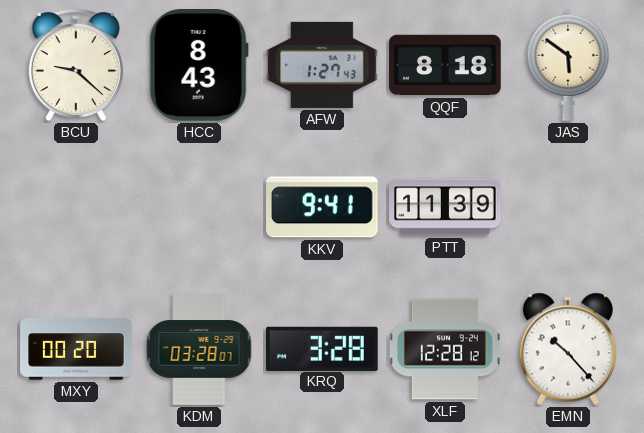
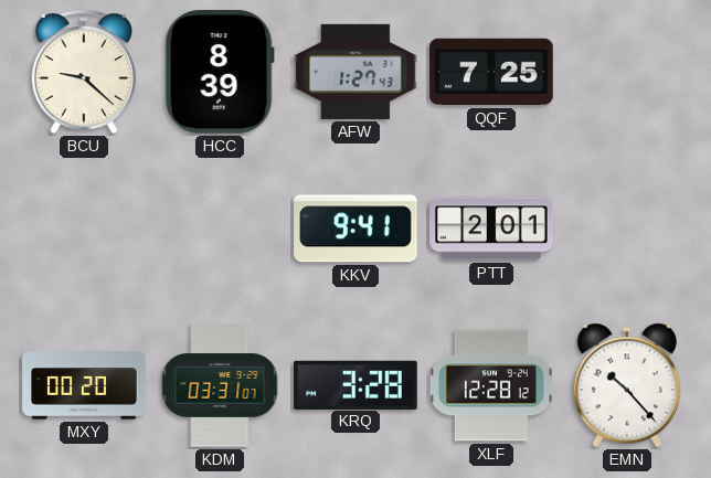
HCC: 8:43 -> 8:39
QQF: 8:18 -> 7:25
JAS: 5:51 -> none
PTT: 11:39 -> 2:01
KDM: 03:28 -> 03:31
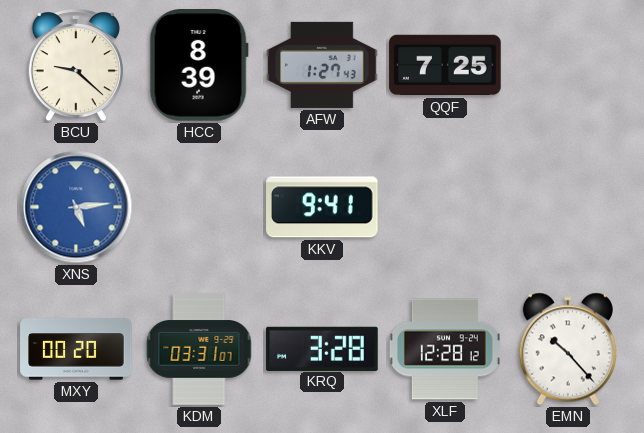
XNS: none -> 5:14
PTT: 2:01 -> none
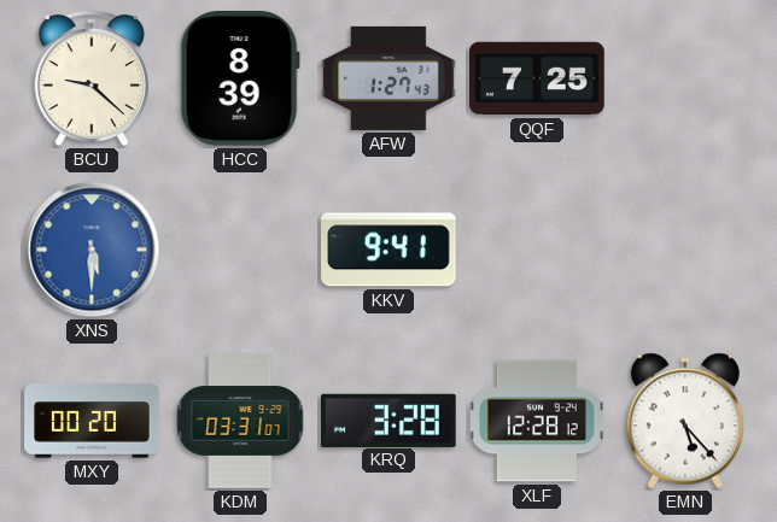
XNS: 5:14 -> 5:30
EMN: 10:23 -> 5:23
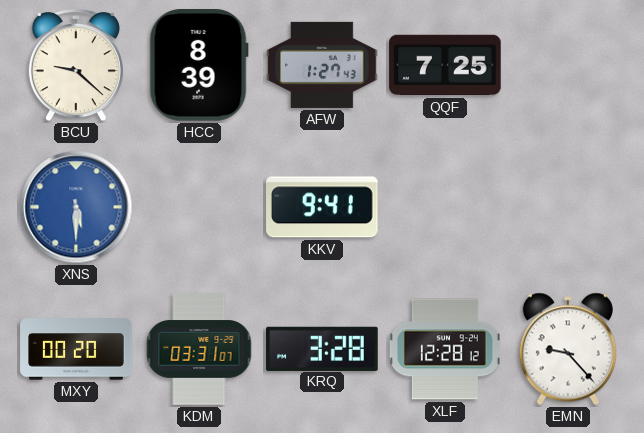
EMN: 5:23 -> 9:23
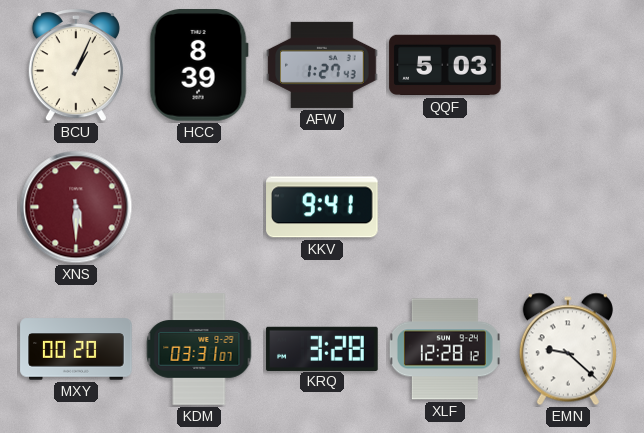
BCU: 9:22 -> 1:04
QQF: 7:25 -> 5:03
XNS dial: blue -> burgundy
EMN: 9:23 -> 9:22
